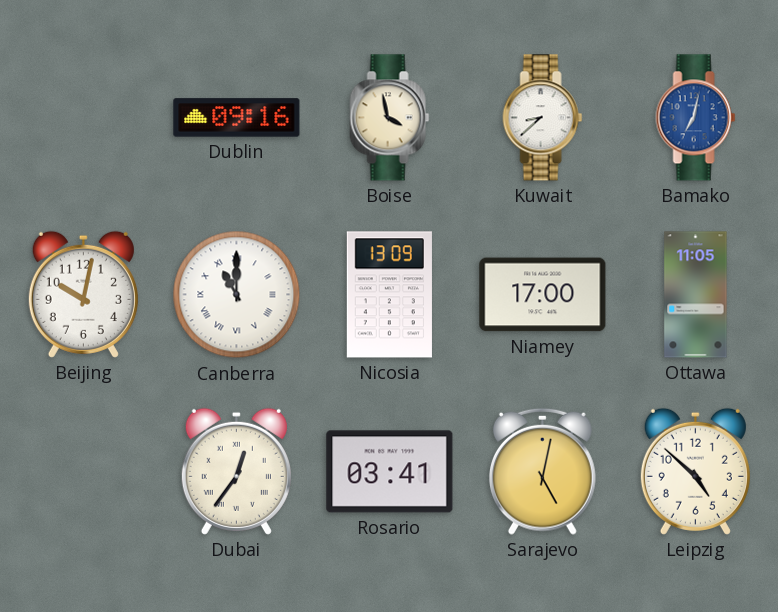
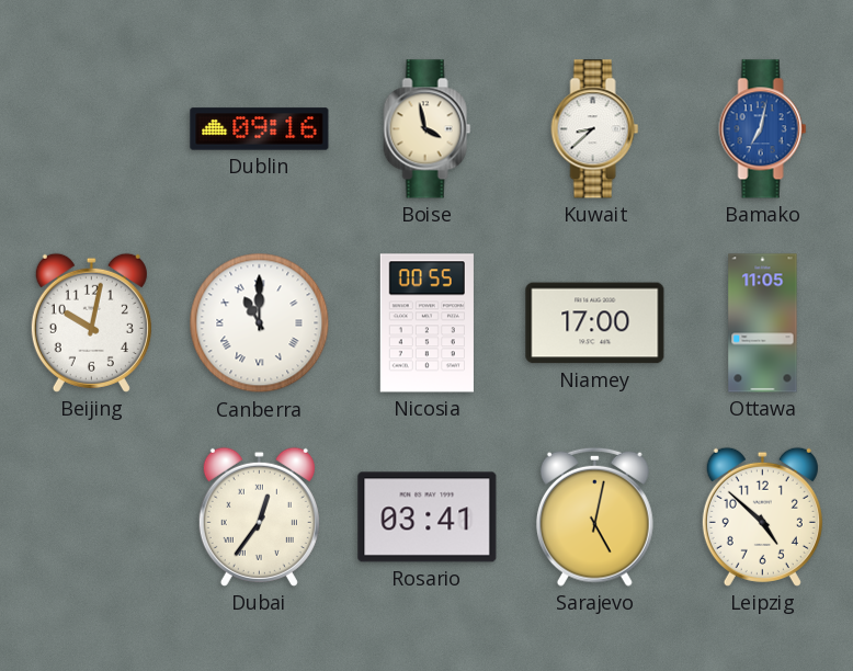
Nicosia: 13:09 -> 00:55
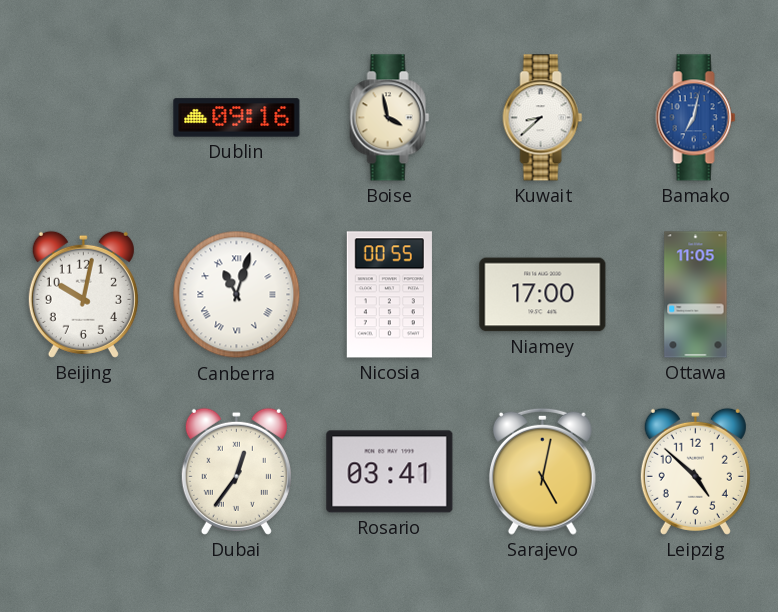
Canberra: 11:00 -> 11:03
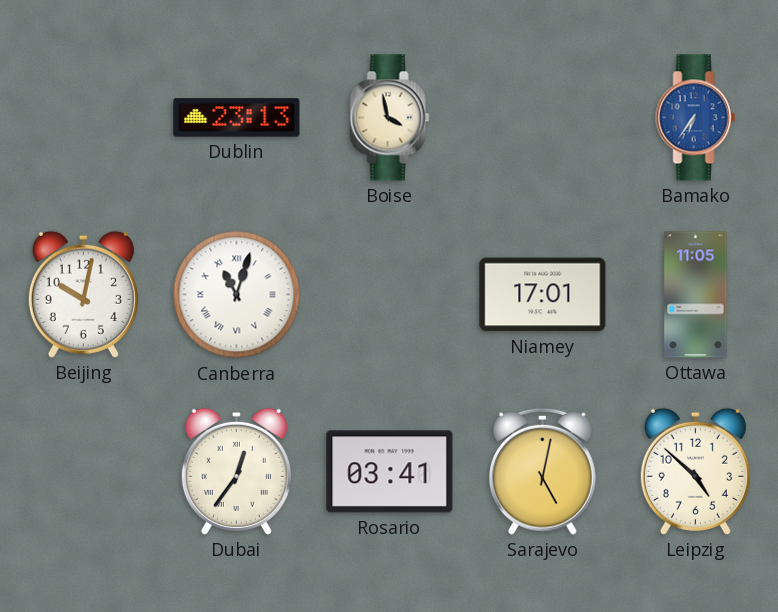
Dublin: 09:16 -> 23:13
Kuwait: 8:38 -> none
Bamako: 7:02 -> 6:36
Nicosia: 00:55 -> none
Niamey: 17:00 -> 17:01
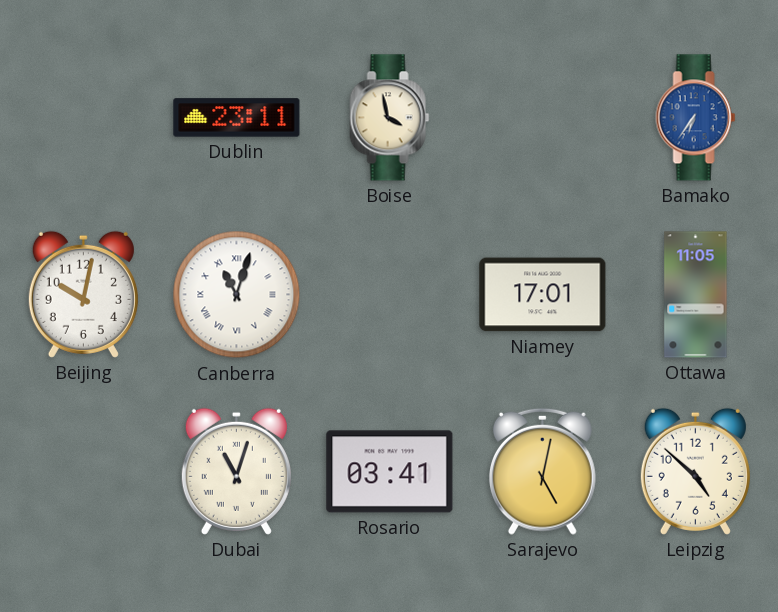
Dublin: 23:13 -> 23:11
Dubai: 12:36 -> 11:03
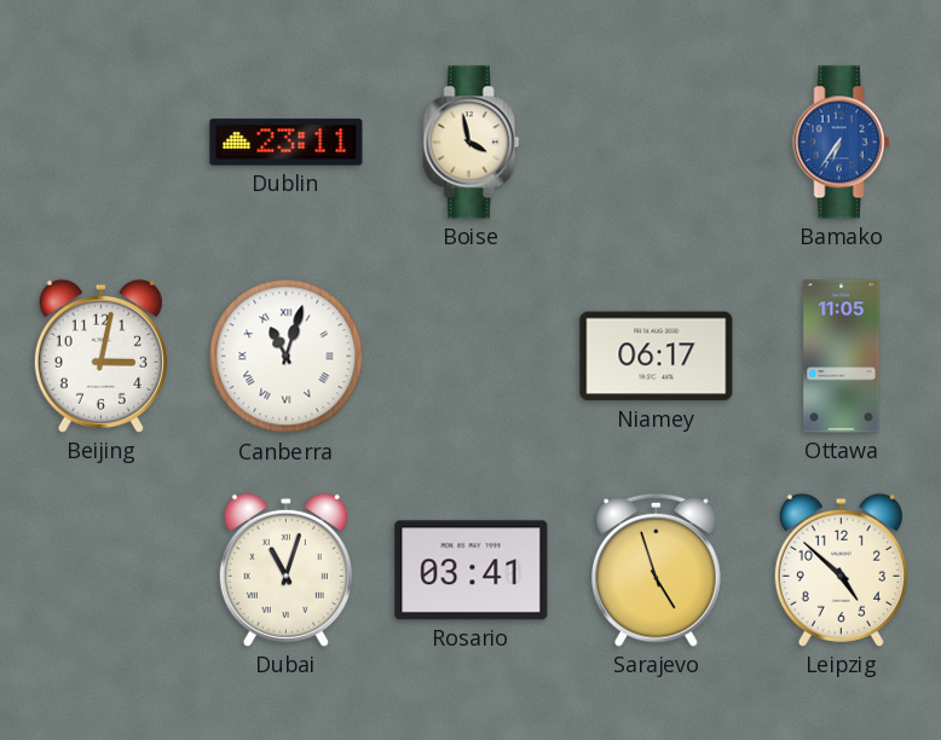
Beijing: 10:02 -> 3:02
Niamey: 17:01 -> 06:17
Sarajevo: 5:02 -> 4:57
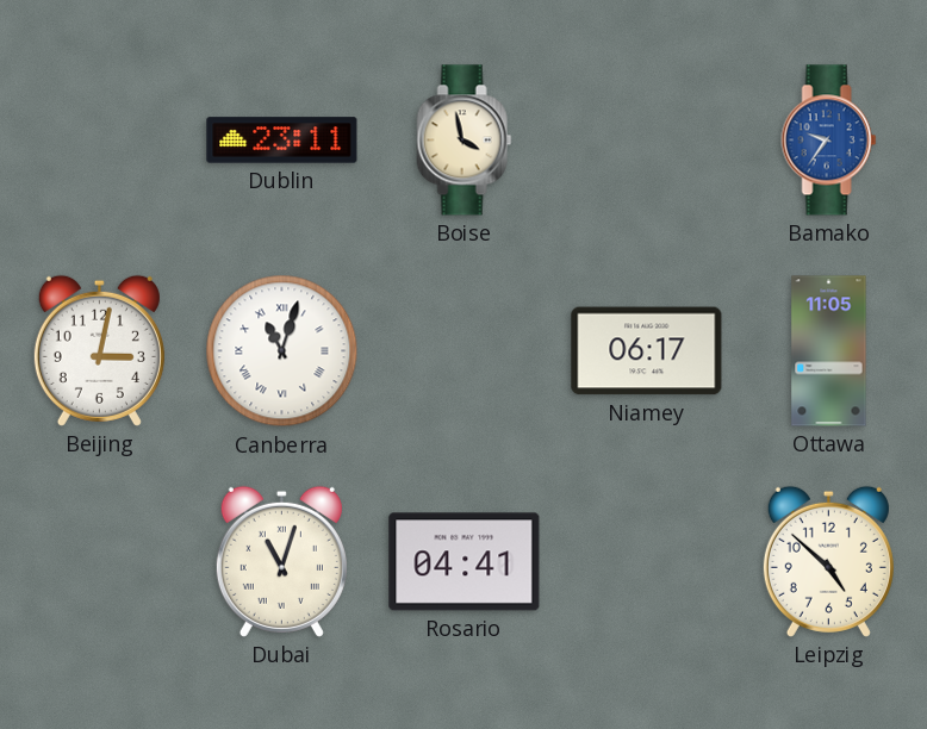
Bamako: 6:36 -> 9:36
Rosario: 03:41 -> 04:41
Sarajevo: 4:57 -> none
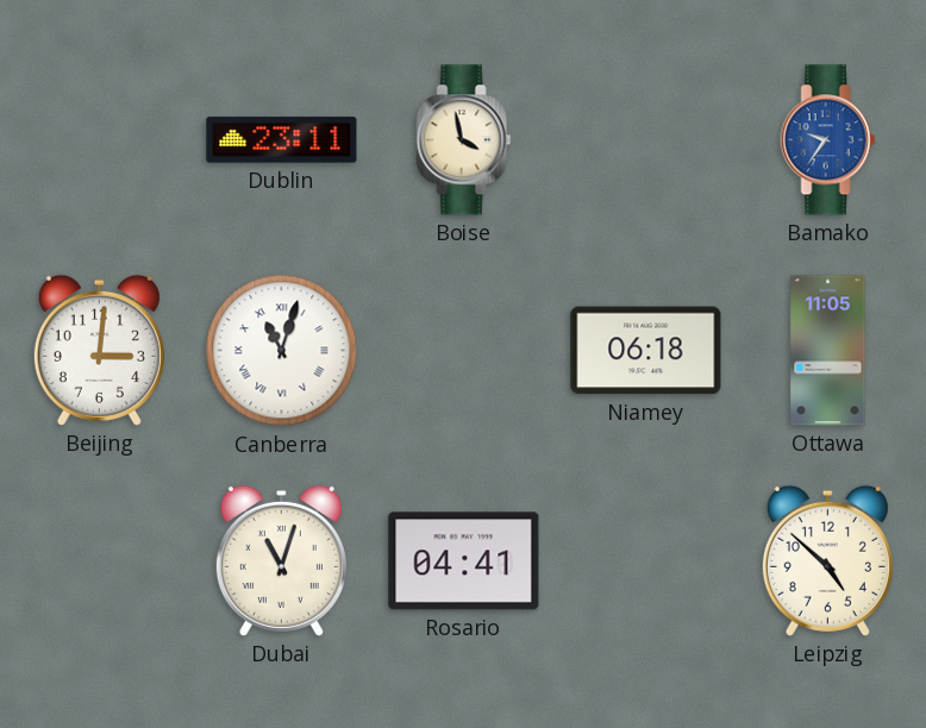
Beijing: 3:02 -> 3:01
Niamey: 06:17 -> 06:18
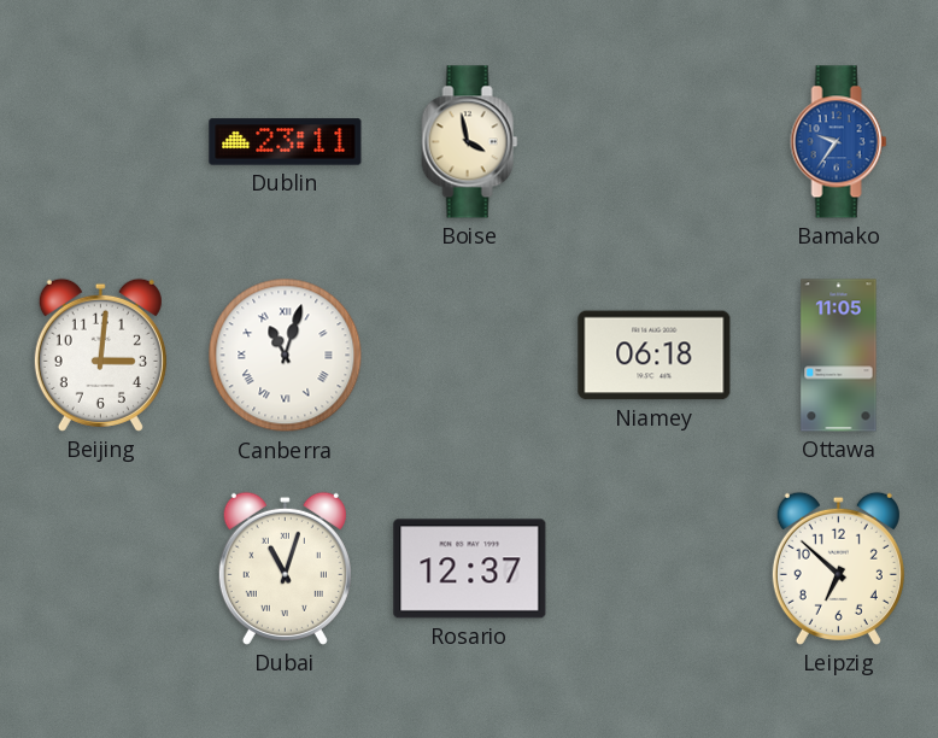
Rosario: 04:41 -> 12:37
Leipzig: 4:52 -> 6:52
